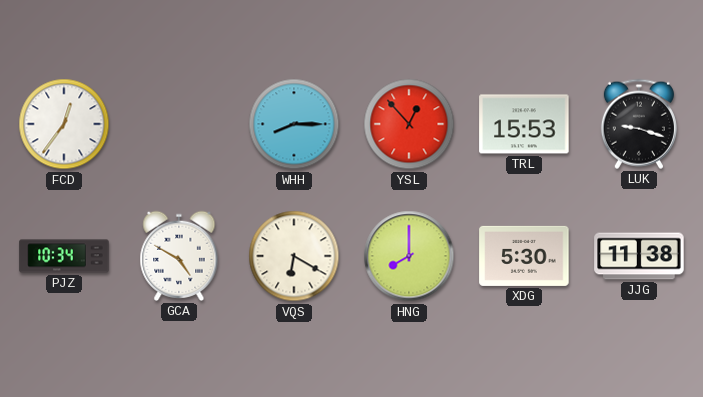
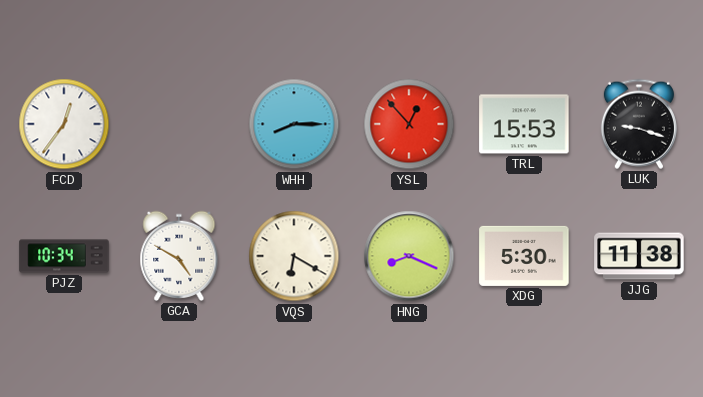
HNG: 8:00 -> 8:19
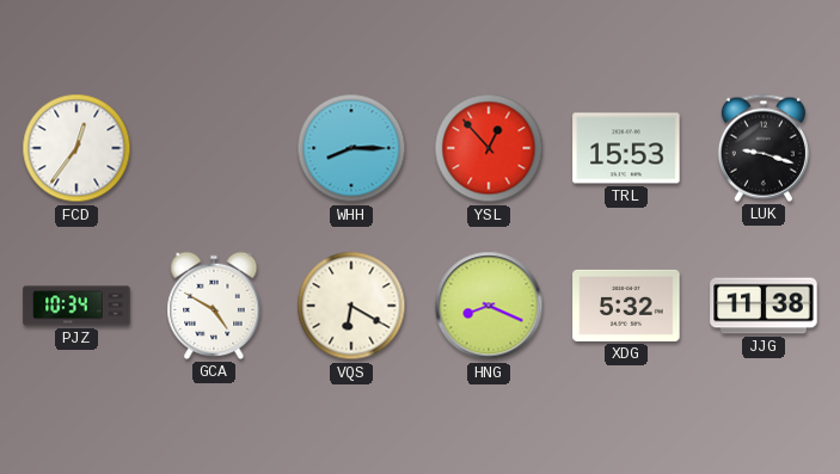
XDG: 5:30 -> 5:32
